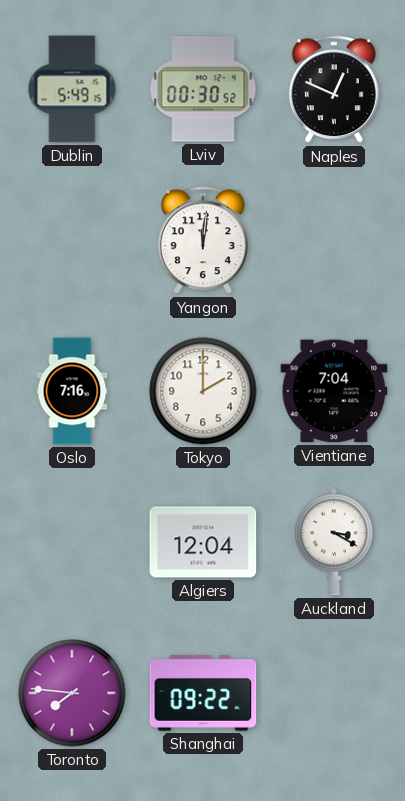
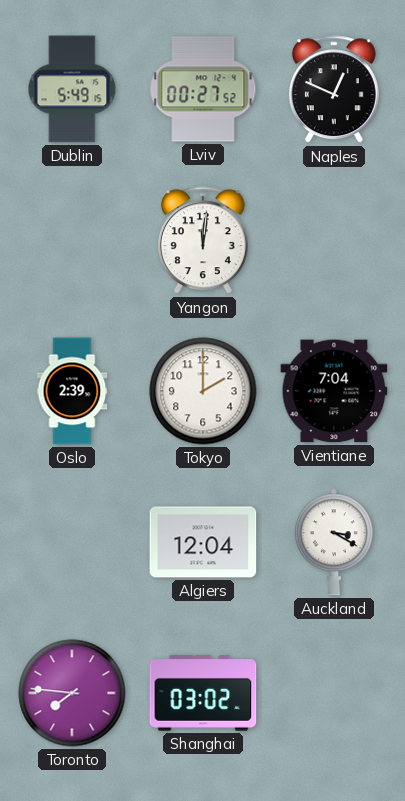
Lviv: 00:30 -> 00:27
Oslo: 7:16 -> 2:39
Shanghai: 09:22 -> 03:02
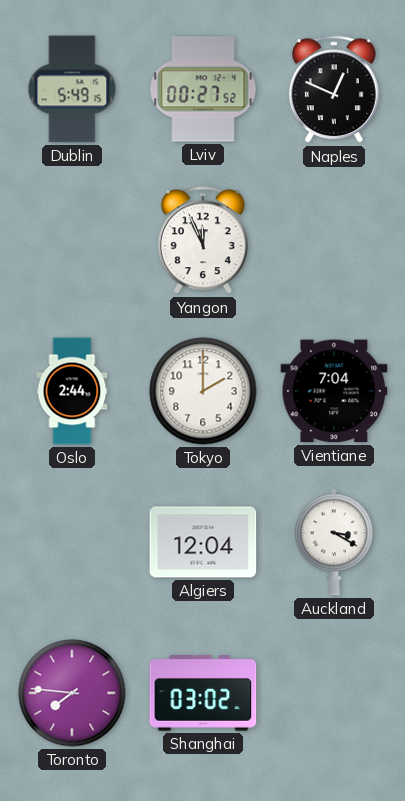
Yangon: 12:01 -> 11:56
Oslo: 2:39 -> 2:44
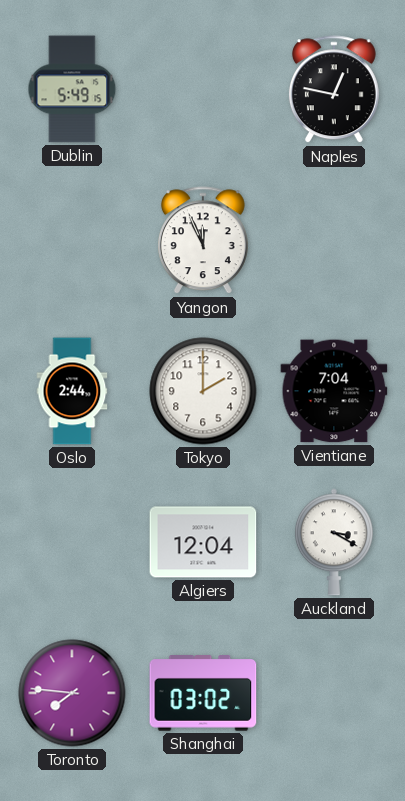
Lviv: 00:27 -> none
Naples: 12:49 -> 12:47
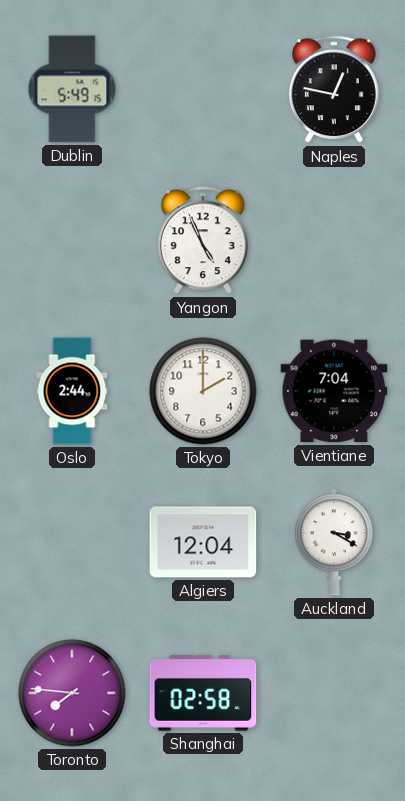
Yangon: 11:56 -> 4:56
Shanghai: 03:02 -> 02:58
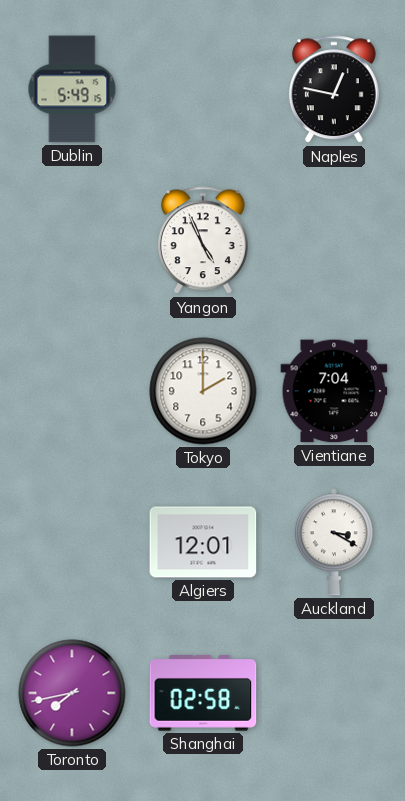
Oslo: 2:44 -> none
Algiers: 12:04 -> 12:01
Toronto: 7:46 -> 7:43
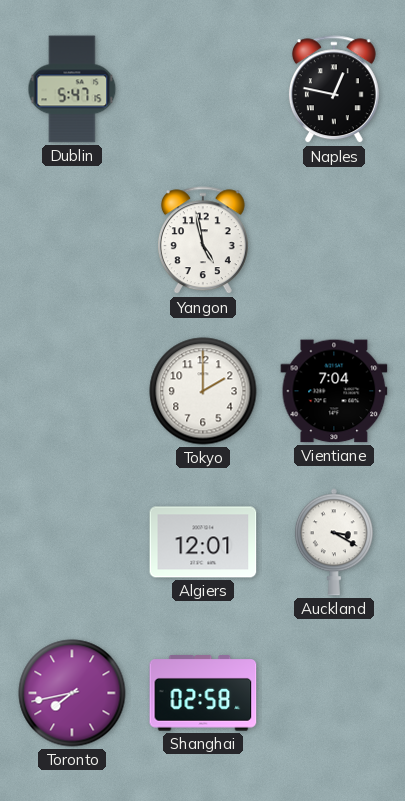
Dublin: 5:49 -> 5:47
Yangon: 4:56 -> 4:58
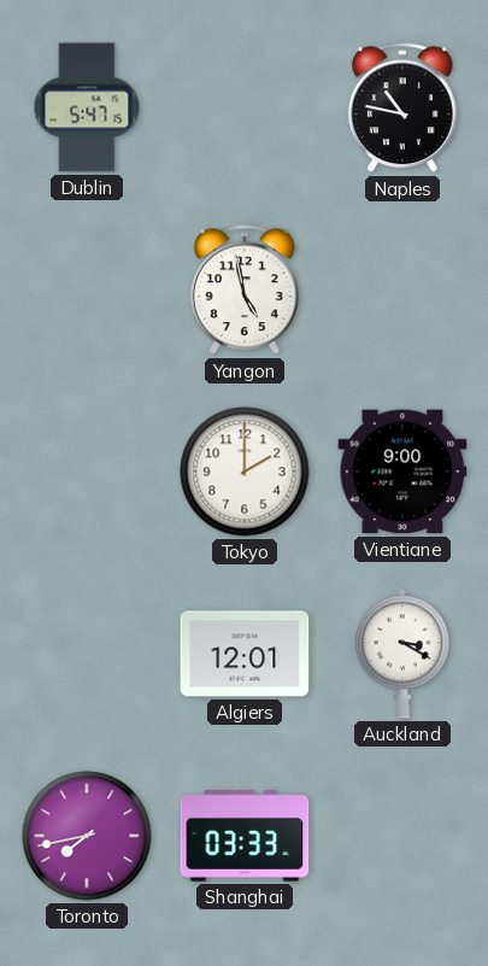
Naples: 12:47 -> 10:47
Vientiane: 7:04 -> 9:00
Shanghai: 02:58 -> 03:33
